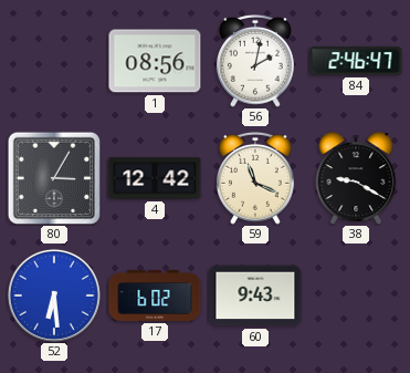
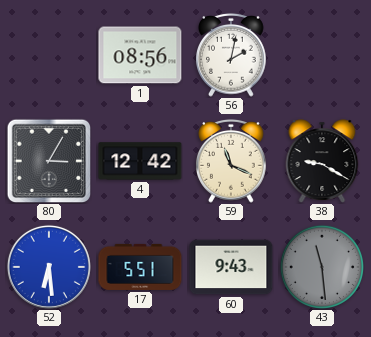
84: 2:46 -> none
17: 6:02 -> 5:51
43: none -> 11:29
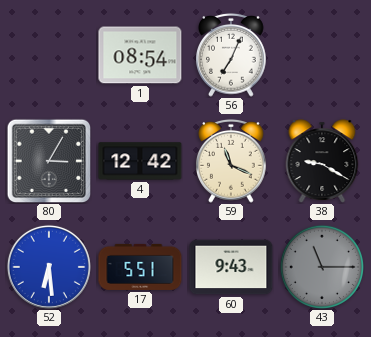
1: 08:56 -> 08:54
56: 2:02 -> 7:04
43: 11:29 -> 11:15
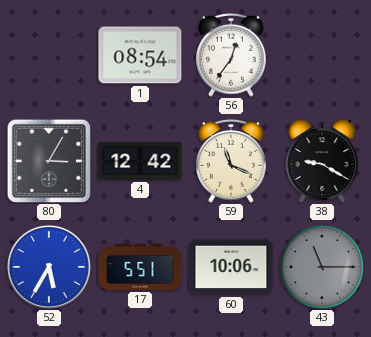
56: 7:04 -> 12:36
52: 6:29 -> 5:35
60: 9:43 -> 10:06
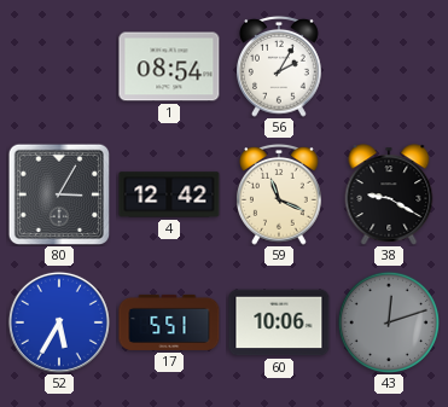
56: 12:36 -> 2:05
43: 11:15 -> 12:12
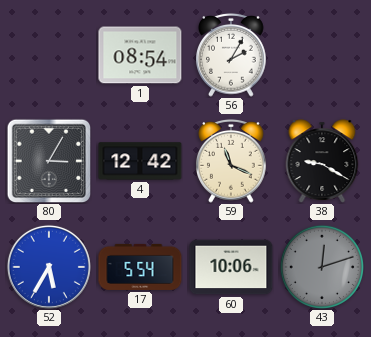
17: 5:51 -> 5:54
